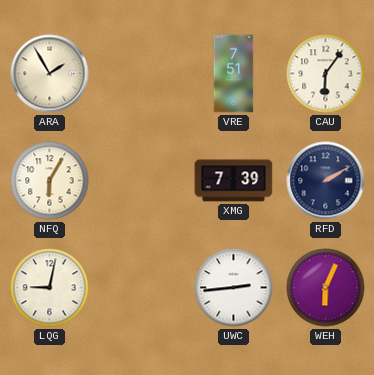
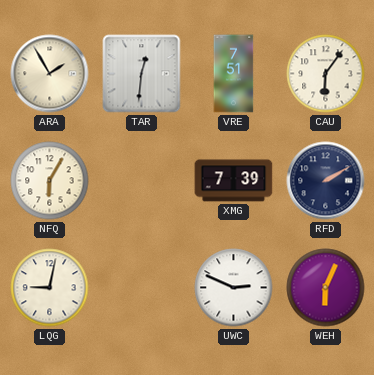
TAR: none -> 12:31
UWC: 2:44 -> 2:49
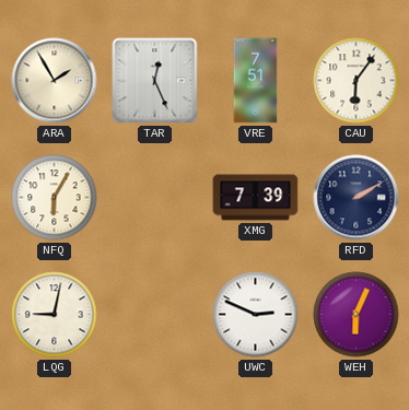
TAR: 12:31 -> 12:26
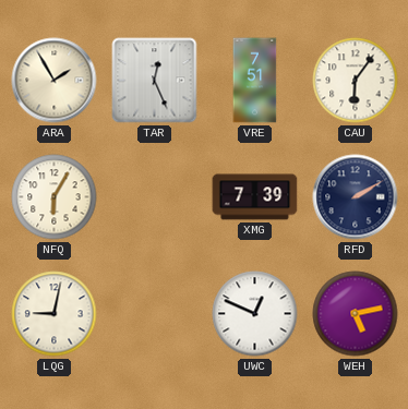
UWC: 2:49 -> 12:49
WEH: 6:04 -> 5:13
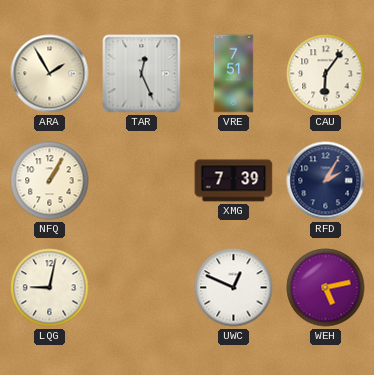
NFQ: 6:05 -> 1:05
RFD: 2:10 -> 2:05
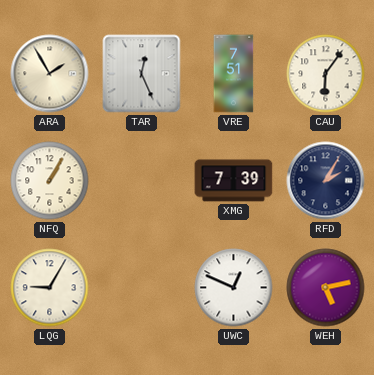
LQG: 9:02 -> 9:05
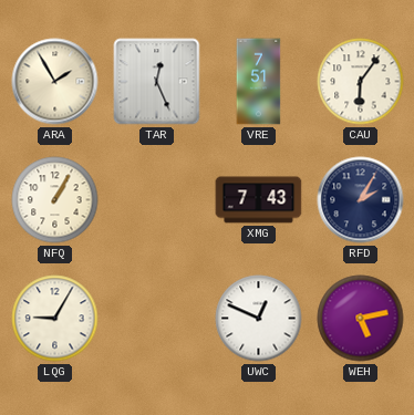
XMG: 7:39 -> 7:43
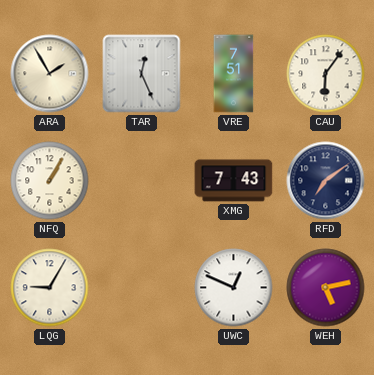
RFD: 2:05 -> 7:09
